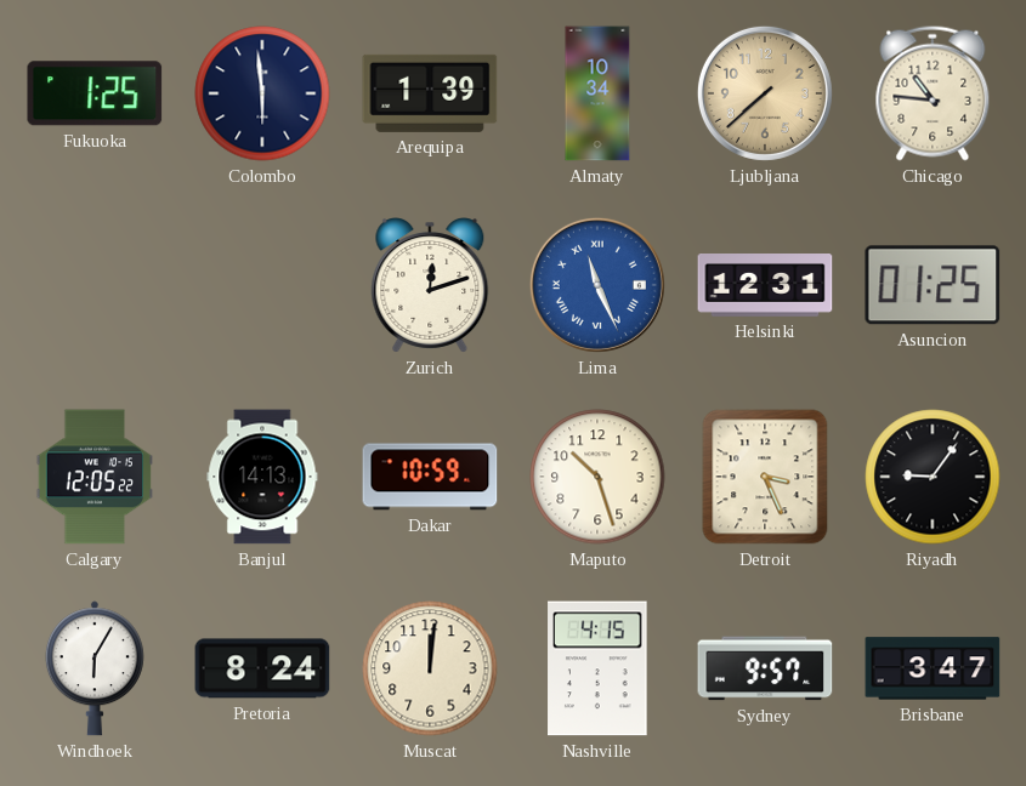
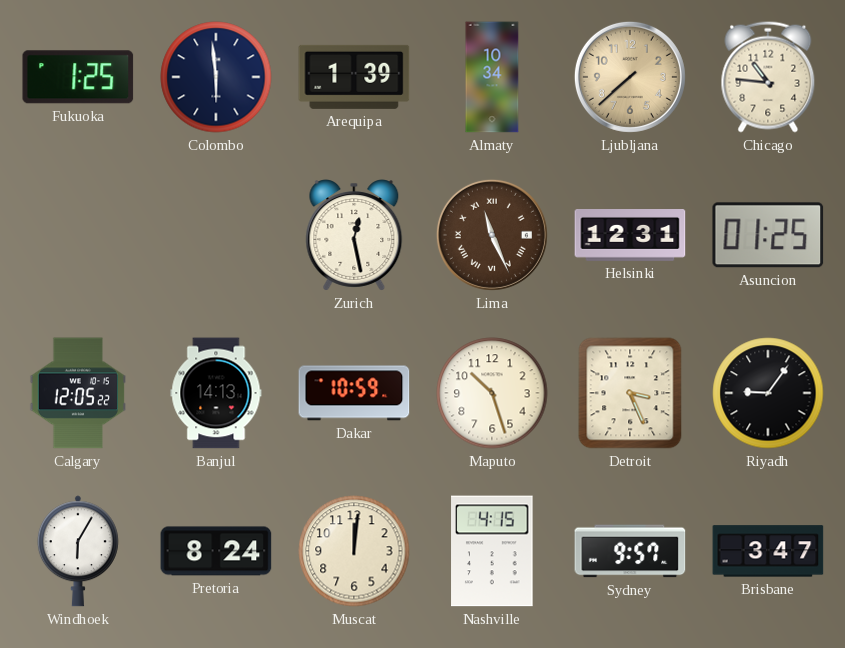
Zurich: 12:12 -> 12:28
Lima dial: blue -> brown
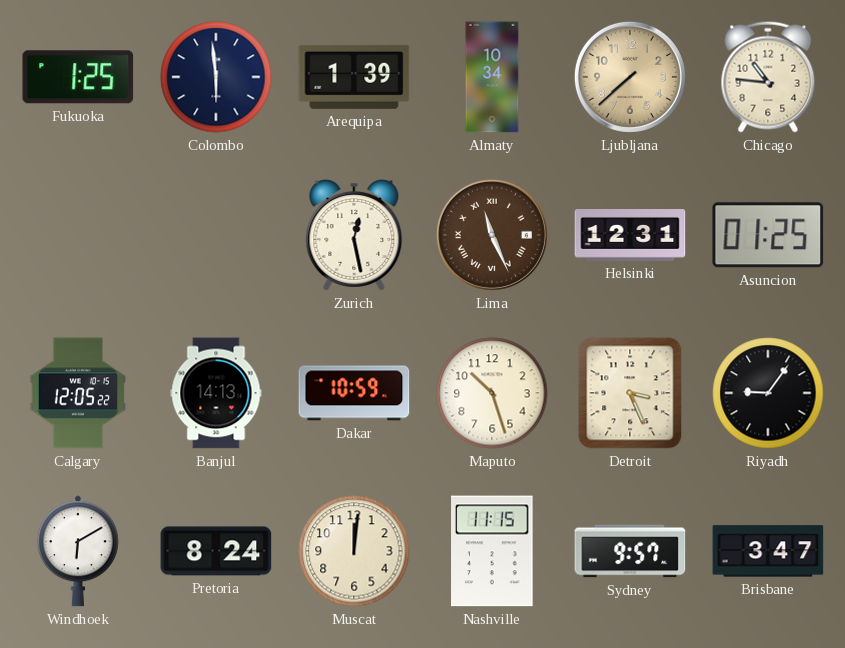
Windhoek: 6:05 -> 6:10
Nashville: 4:15 -> 11:15
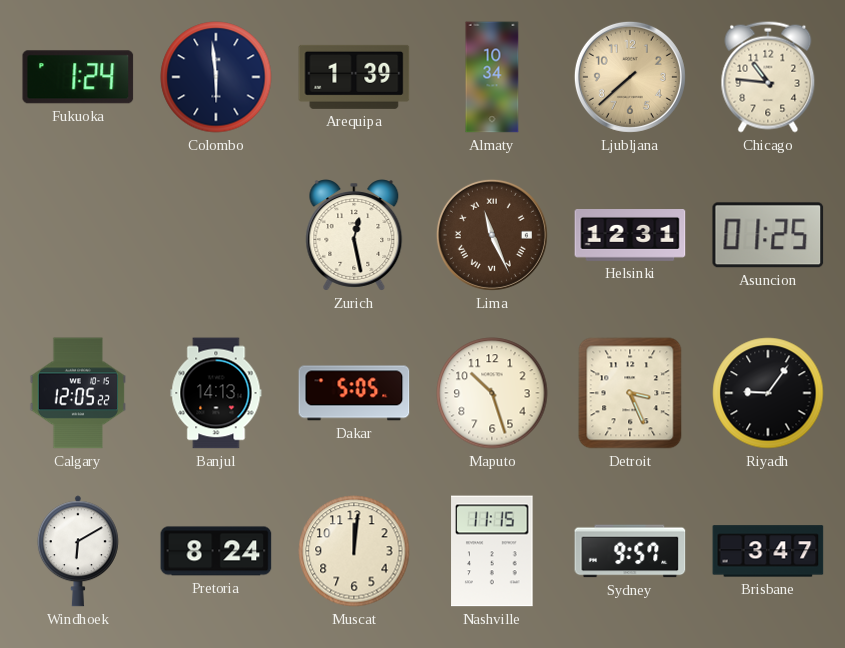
Fukuoka: 1:25 -> 1:24
Dakar: 10:59 -> 5:05
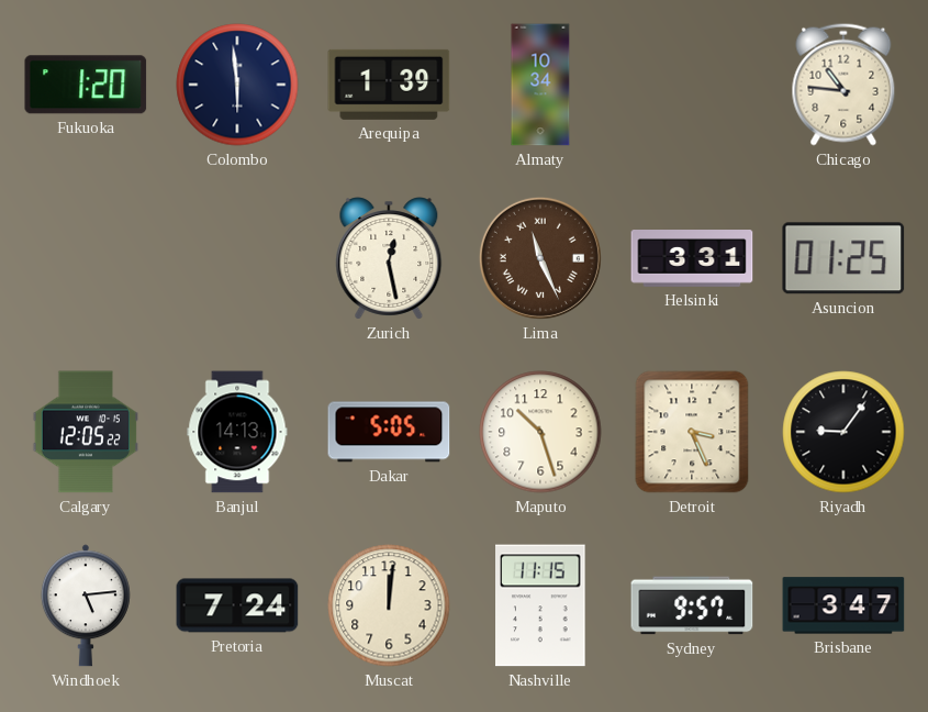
Fukuoka: 1:24 -> 1:20
Ljubljana: 7:38 -> none
Helsinki: 12:31 -> 3:31
Windhoek: 6:10 -> 5:14
Pretoria: 8:24 -> 7:24
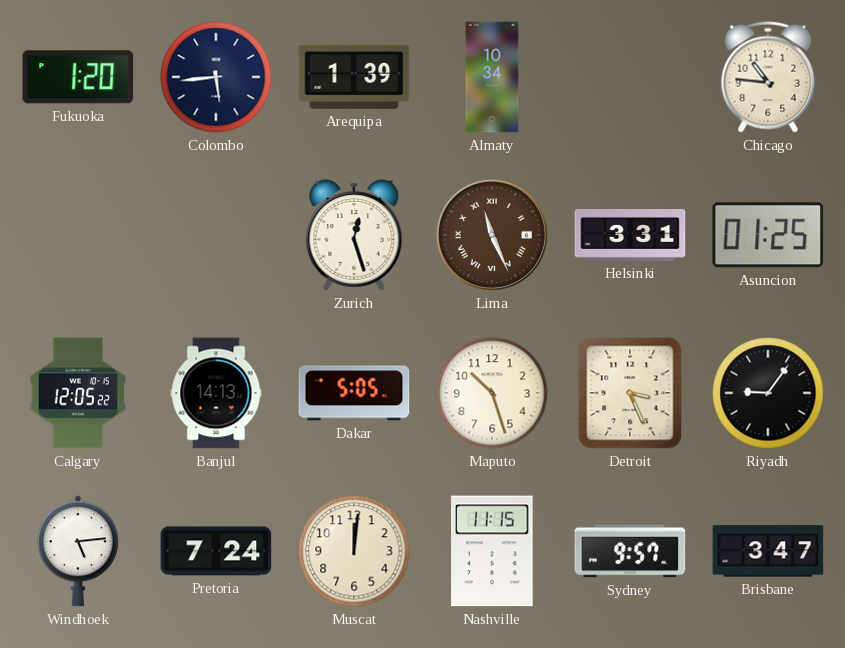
Colombo: 5:59 -> 5:44
Zurich: 12:28 -> 12:27
